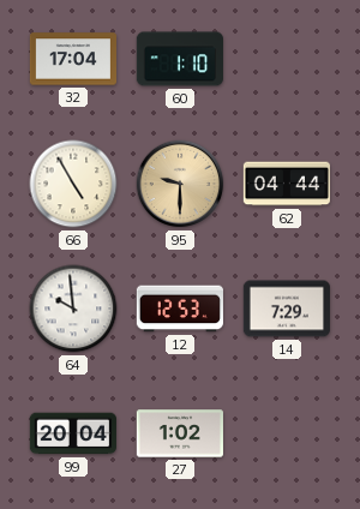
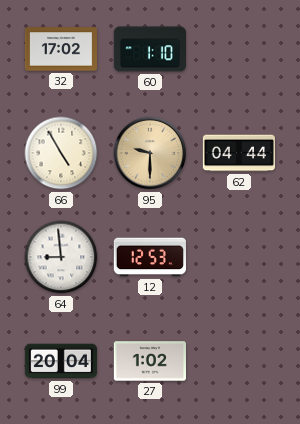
32: 17:04 -> 17:02
64: 9:59 -> 8:59
14: 7:29 -> none
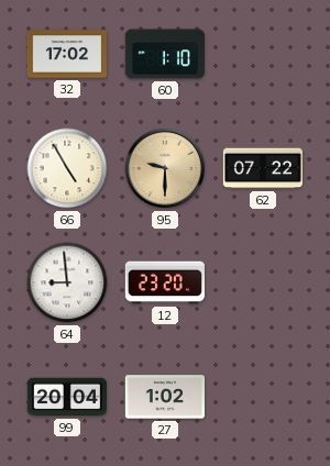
62: 04:44 -> 07:22
12: 12:53 -> 23:20
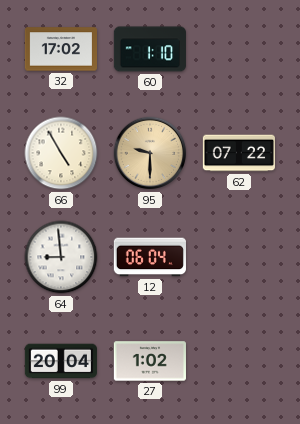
12: 23:20 -> 06:04
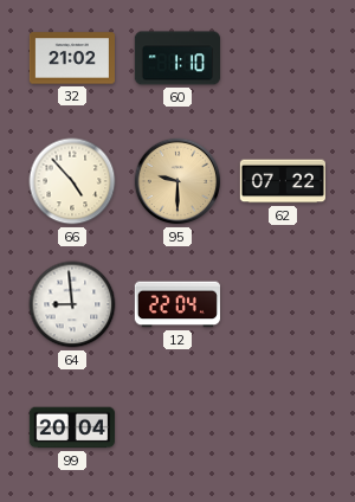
32: 17:02 -> 21:02
66: 4:55 -> 4:53
12: 06:04 -> 22:04
27: 1:02 -> none
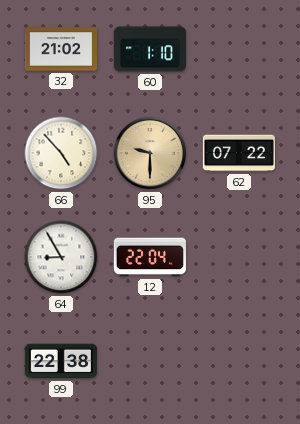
64: 8:59 -> 8:55
99: 20:04 -> 22:38
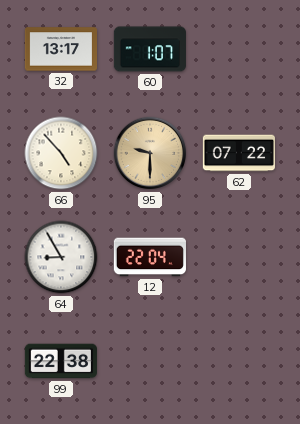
32: 21:02 -> 13:17
60: 1:10 -> 1:07
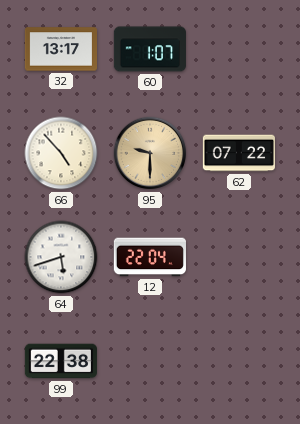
64: 8:55 -> 5:42
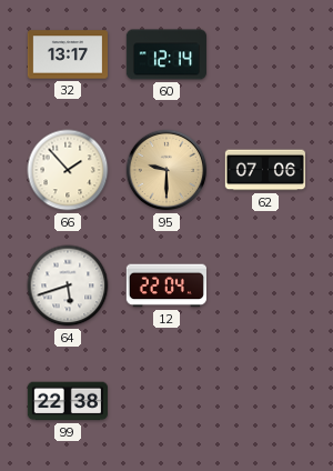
60: 1:07 -> 12:14
66: 4:53 -> 1:53
62: 07:22 -> 07:06
